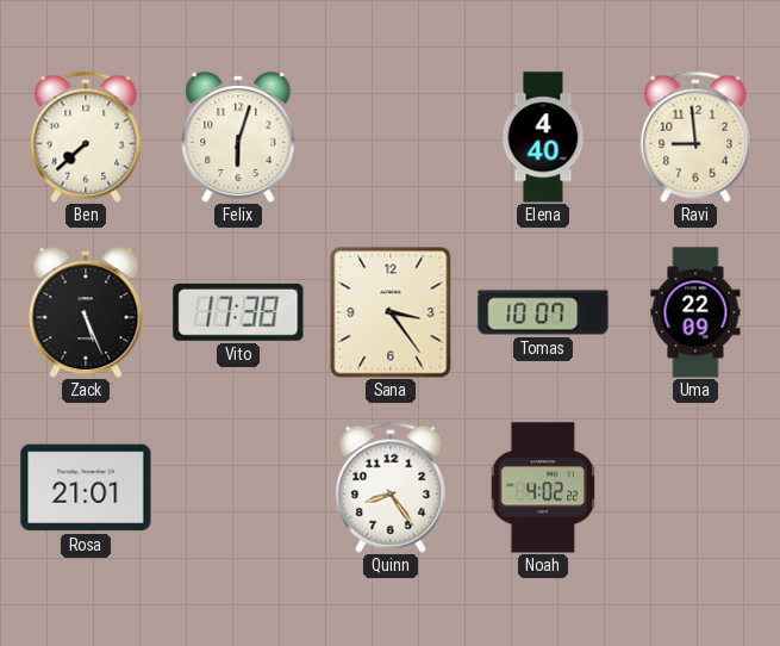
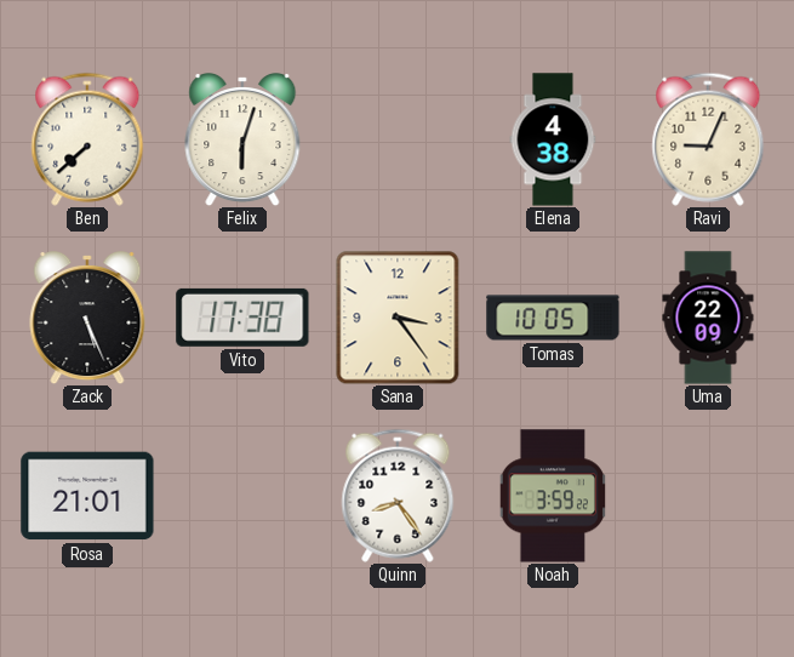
Elena: 4:40 -> 4:38
Ravi: 8:59 -> 9:04
Tomas: 10:07 -> 10:05
Noah: 4:02 -> 3:59
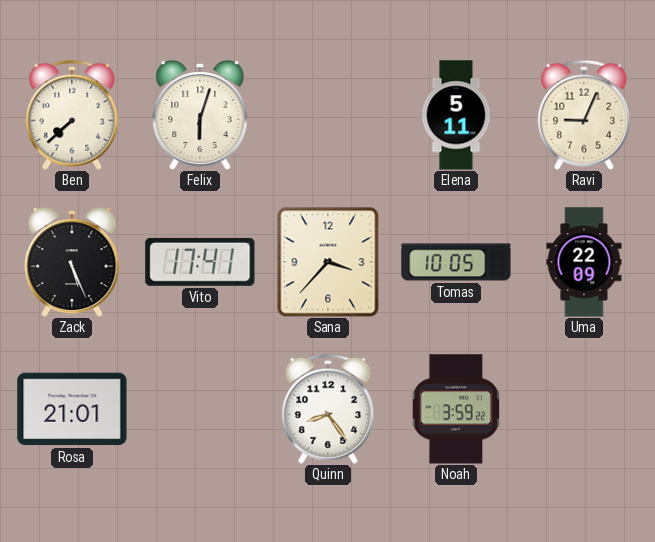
Elena: 4:38 -> 5:11
Vito: 17:38 -> 17:41
Sana: 3:24 -> 3:37
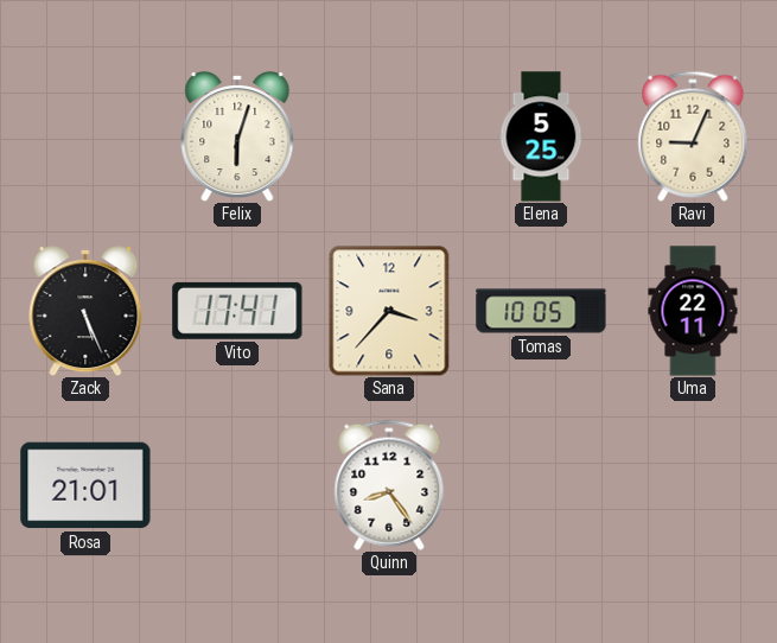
Ben: 7:38 -> none
Elena: 5:11 -> 5:25
Uma: 22:09 -> 22:11
Noah: 3:59 -> none
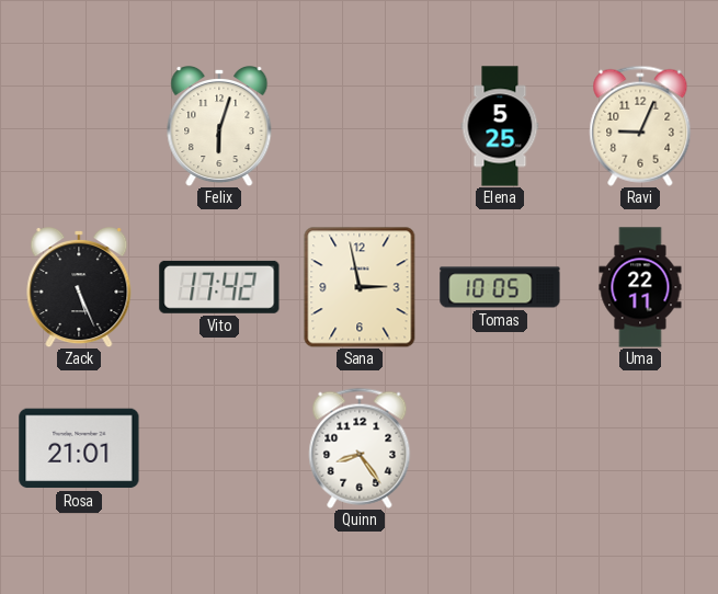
Vito: 17:41 -> 17:42
Sana: 3:37 -> 2:58
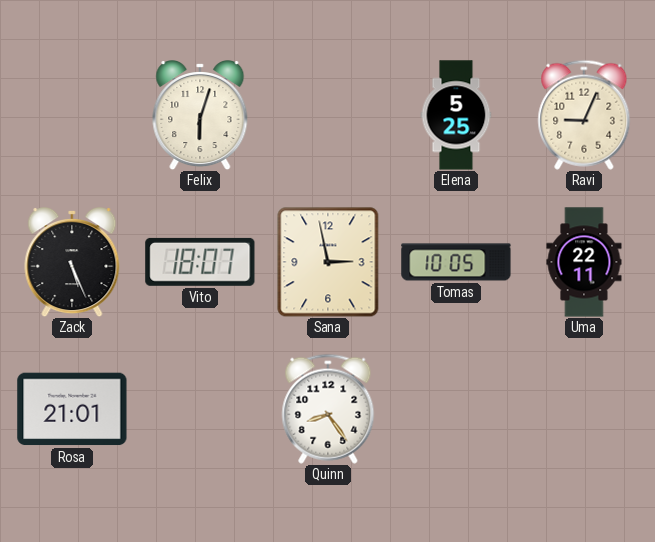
Vito: 17:42 -> 18:07
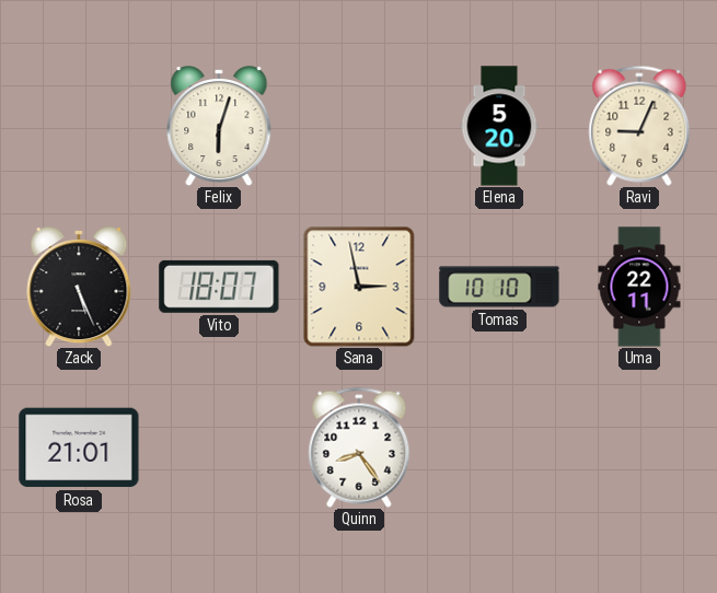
Elena: 5:25 -> 5:20
Tomas: 10:05 -> 10:10
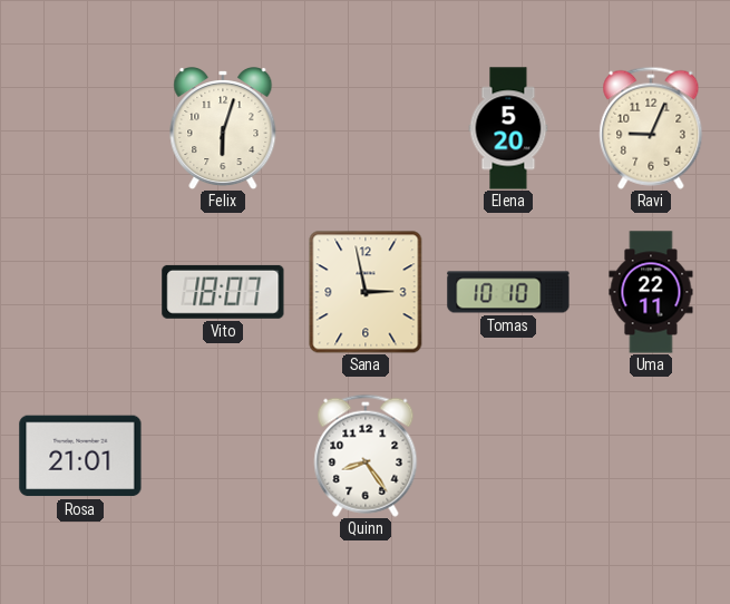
Zack: 5:26 -> none
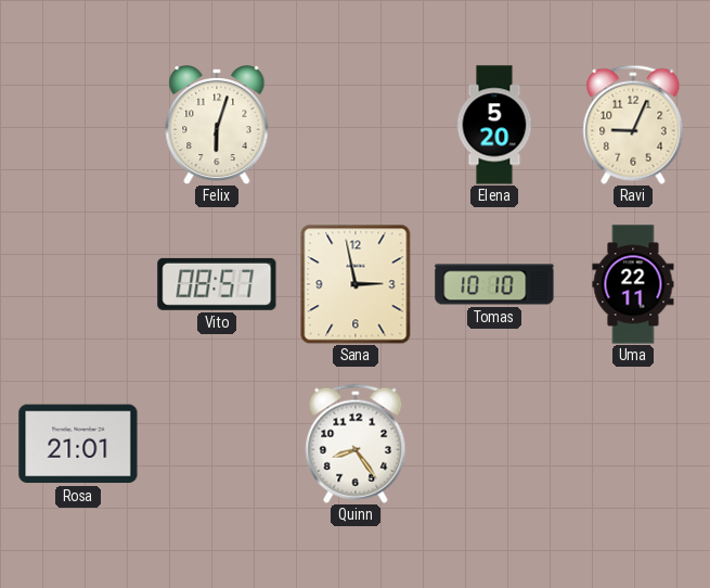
Vito: 18:07 -> 08:57
